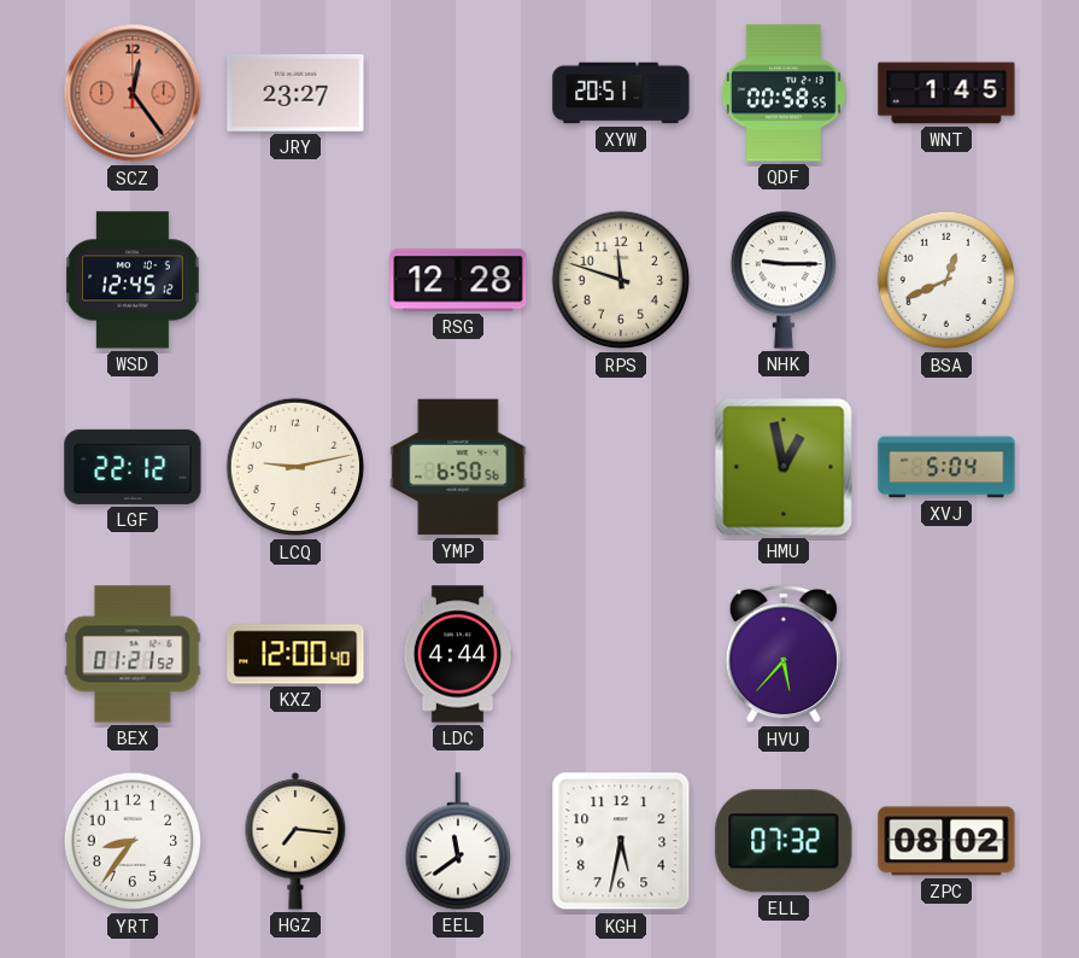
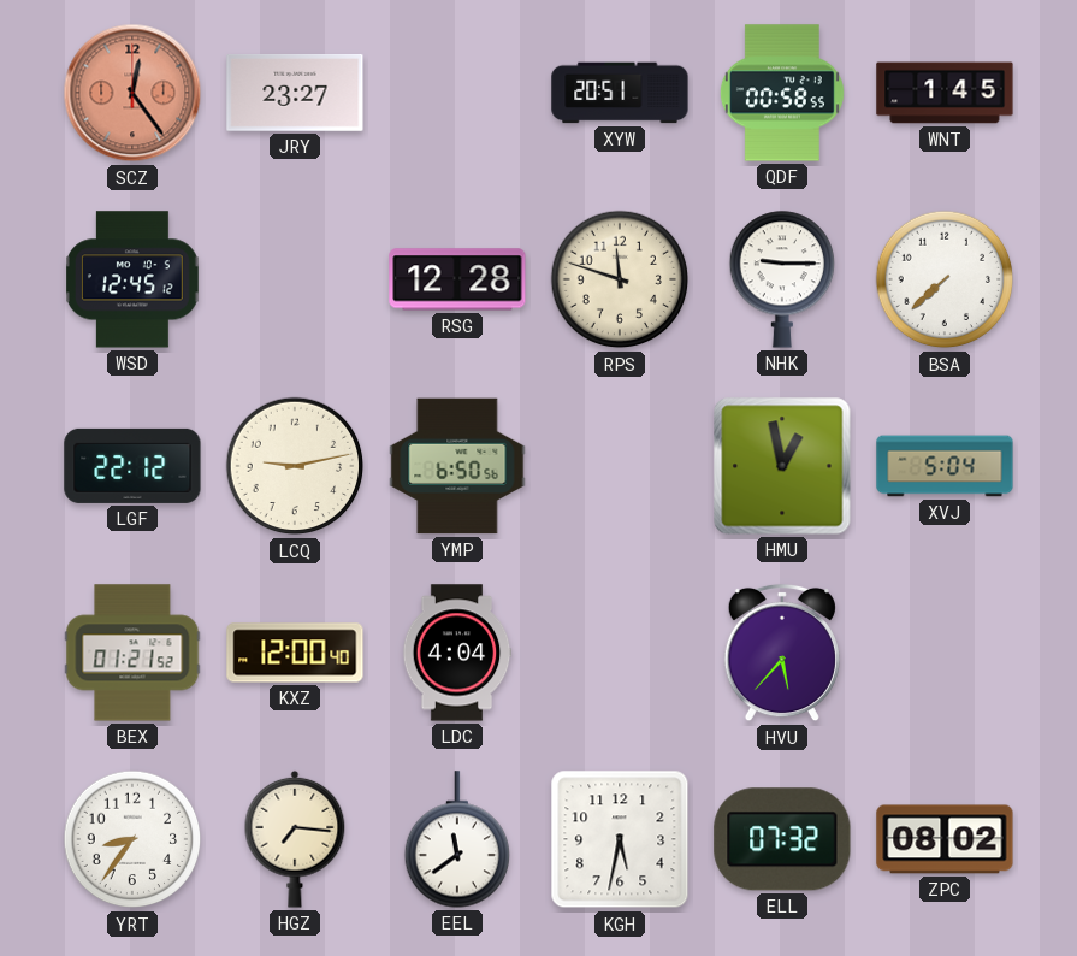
BSA: 12:41 -> 7:38
LDC: 4:44 -> 4:04
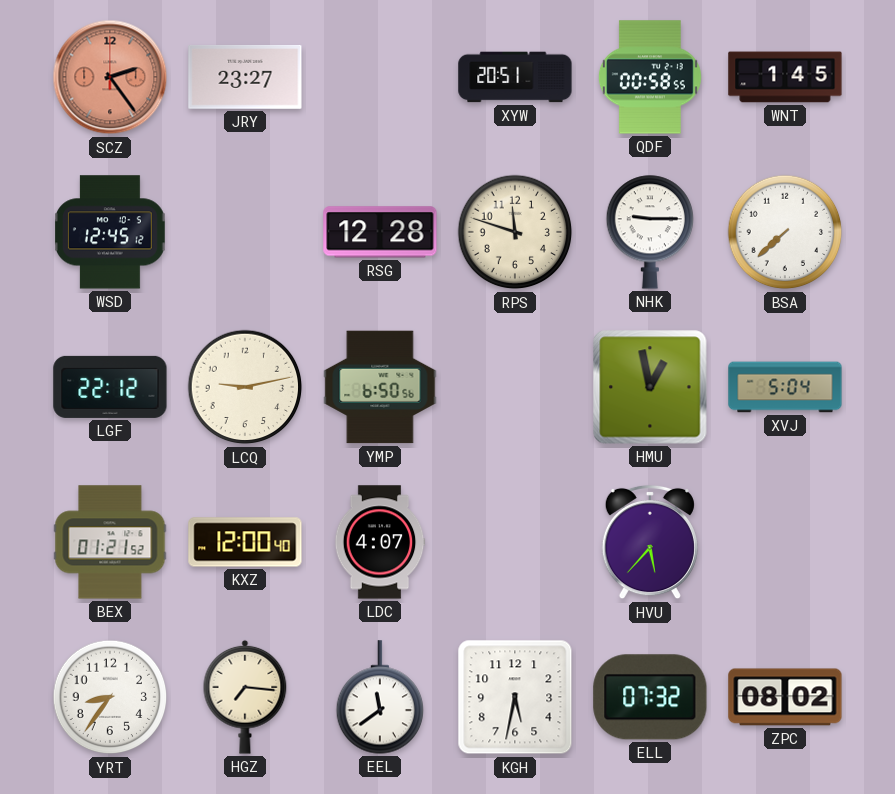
SCZ: 12:24 -> 2:24
LDC: 4:04 -> 4:07
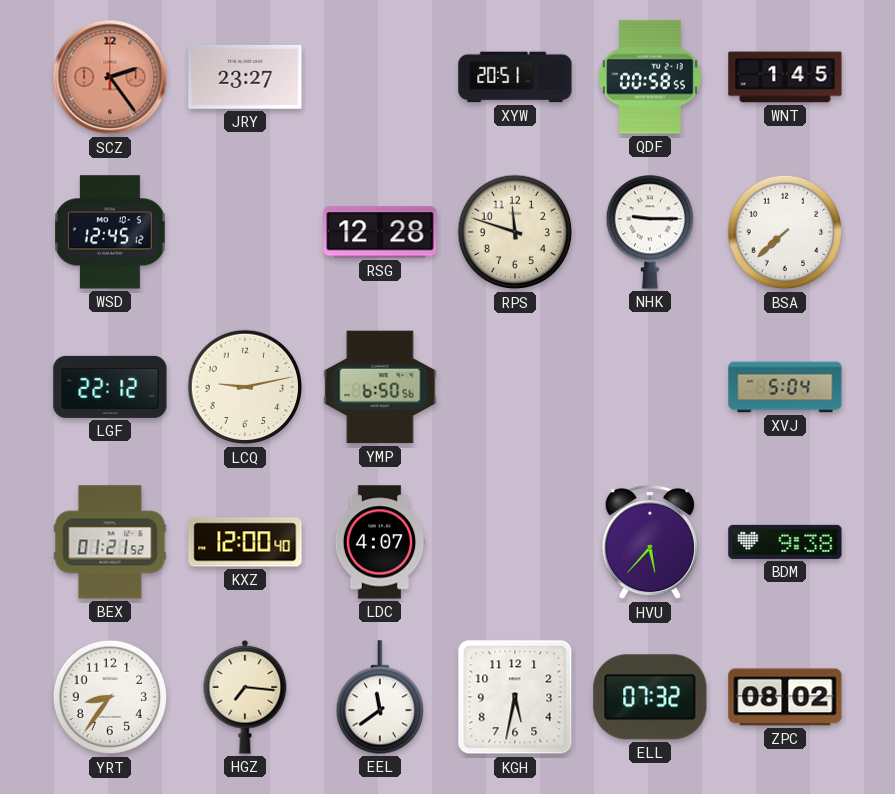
HMU: 12:58 -> none
BDM: none -> 9:38
